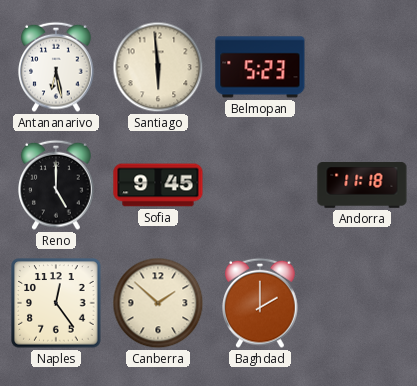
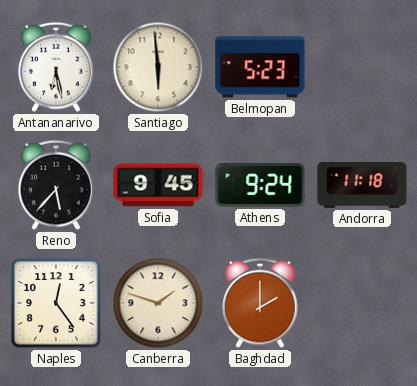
Reno: 5:00 -> 5:37
Athens: none -> 9:24
Canberra: 1:52 -> 1:48
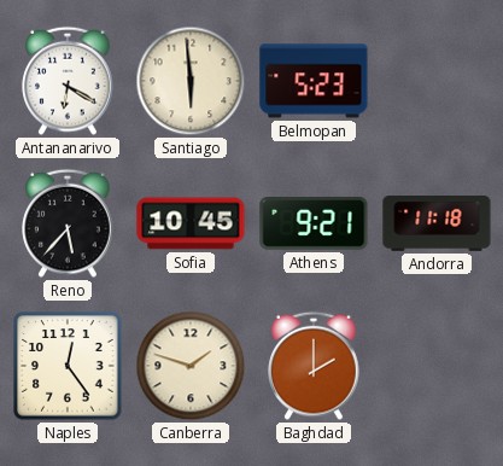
Antananarivo: 6:28 -> 6:20
Sofia: 9:45 -> 10:45
Athens: 9:24 -> 9:21
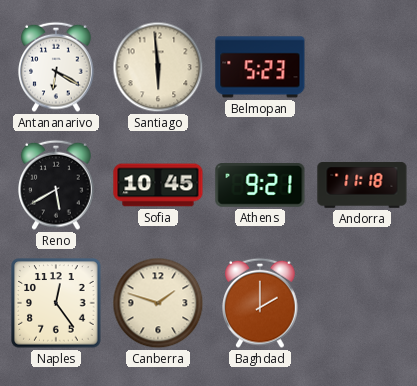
Reno: 5:37 -> 5:40
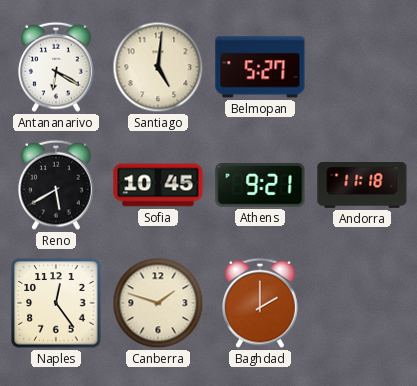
Santiago: 5:59 -> 5:01
Belmopan: 5:23 -> 5:27
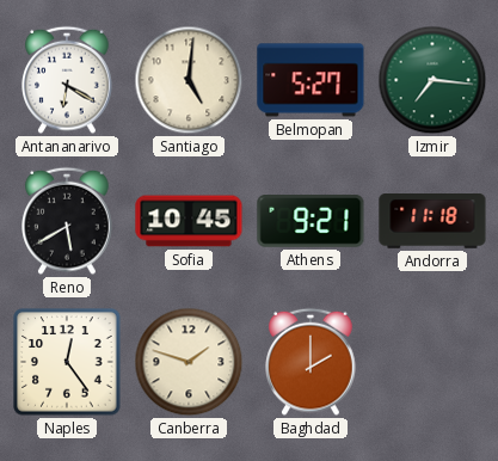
Izmir: none -> 7:16
